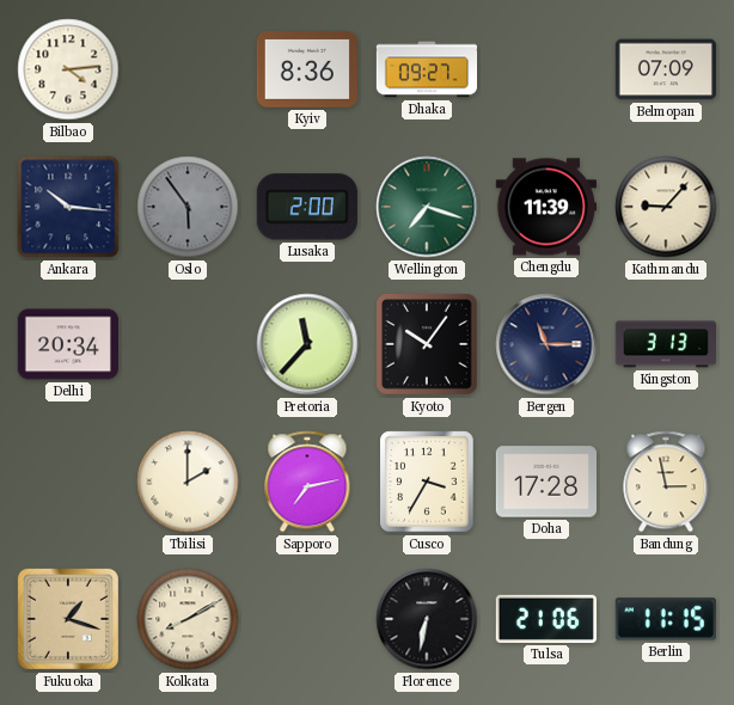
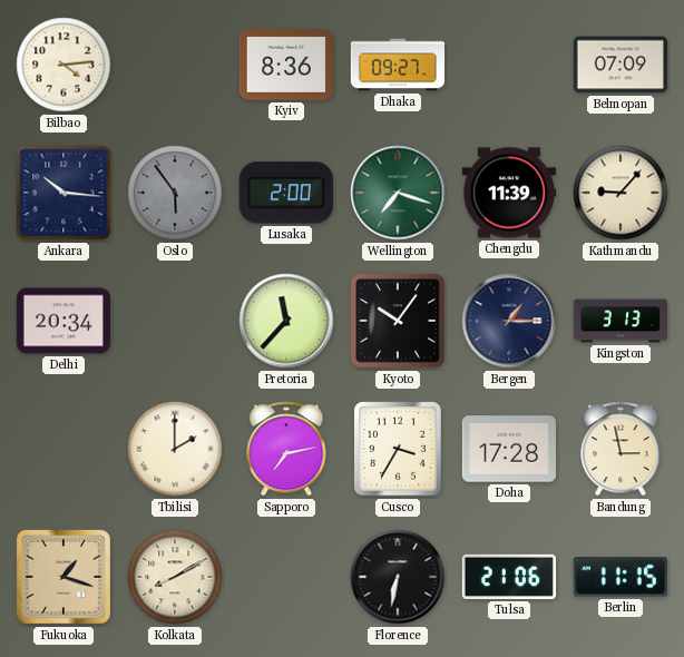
Bergen: 11:15 -> 1:15
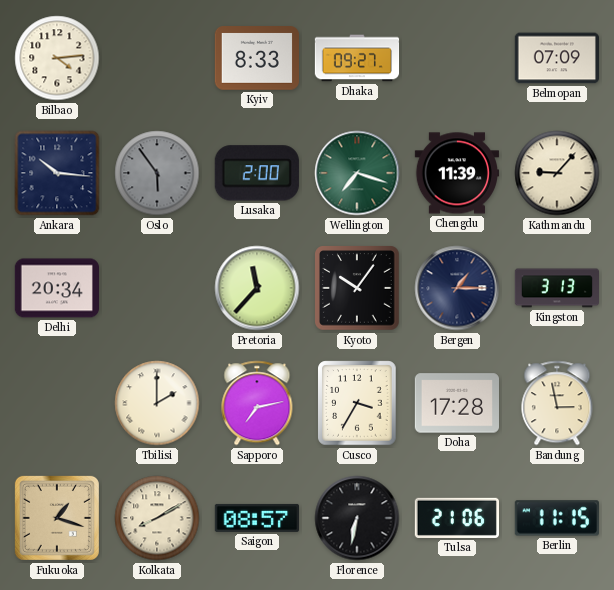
Kyiv: 8:36 -> 8:33
Saigon: none -> 08:57
